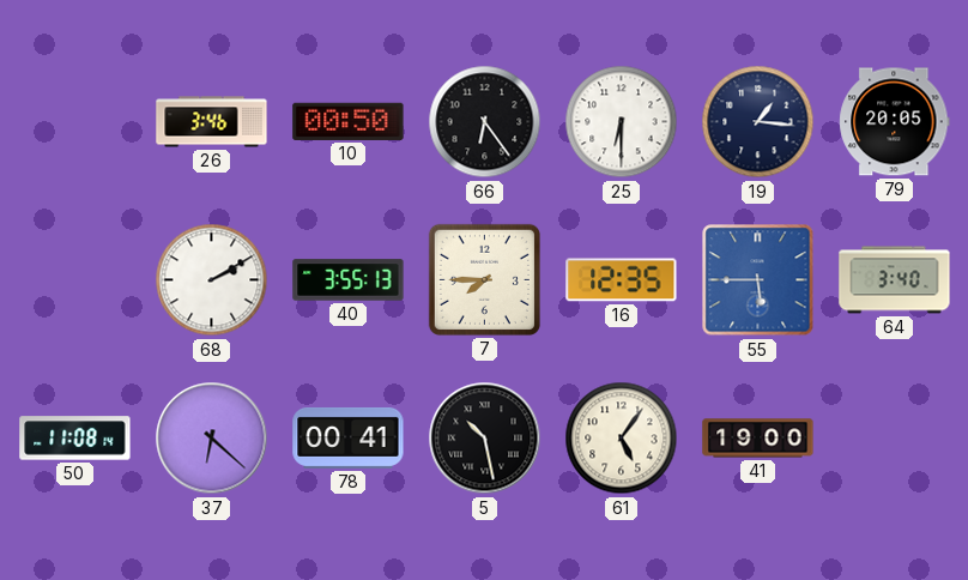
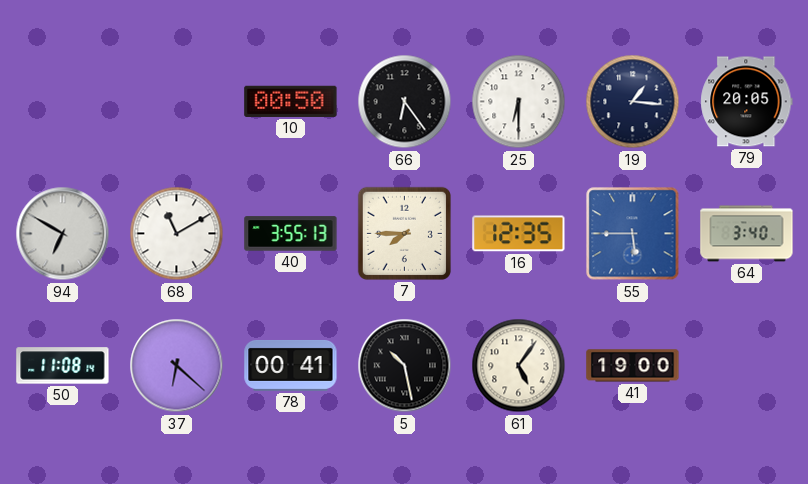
26: 3:46 -> none
94: none -> 6:50
68: 2:10 -> 11:10
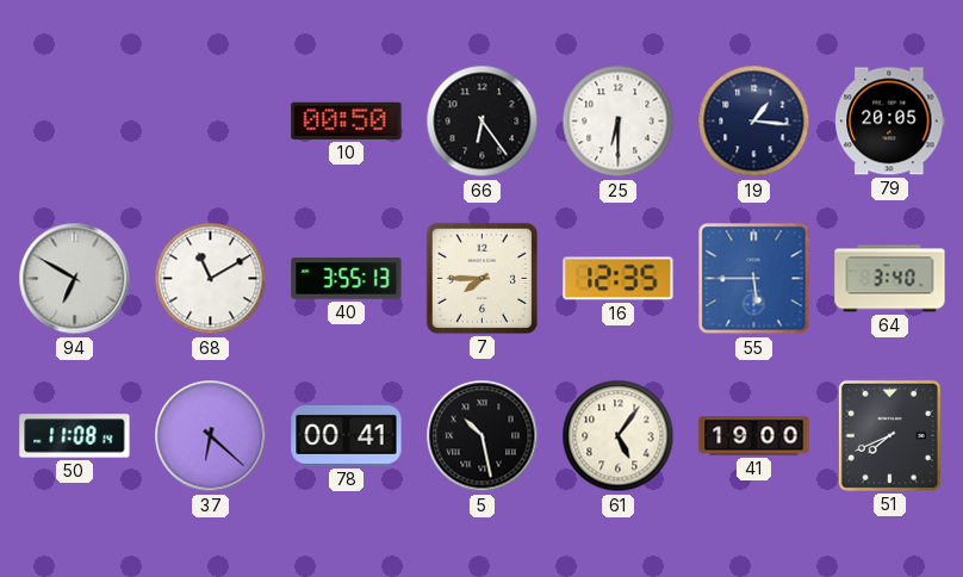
51: none -> 7:41
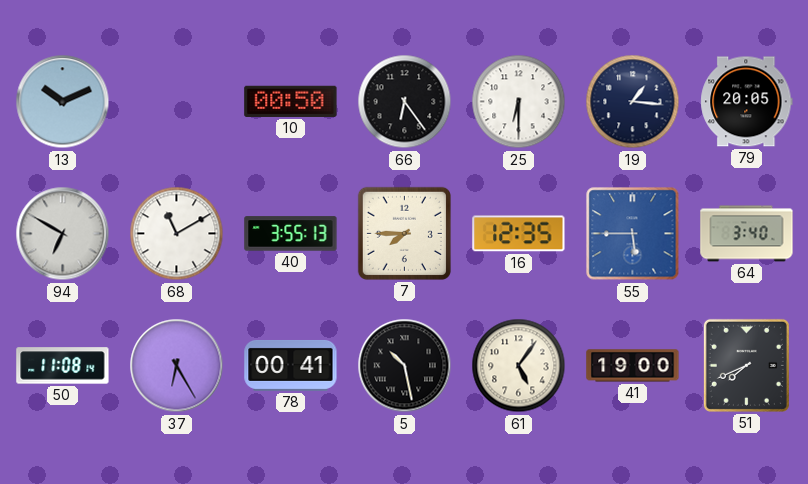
13: none -> 10:11
37: 6:22 -> 6:25
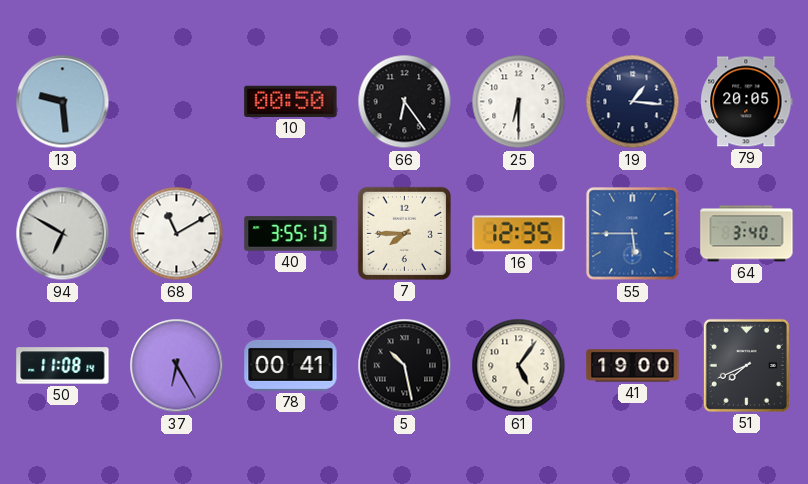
13: 10:11 -> 9:29
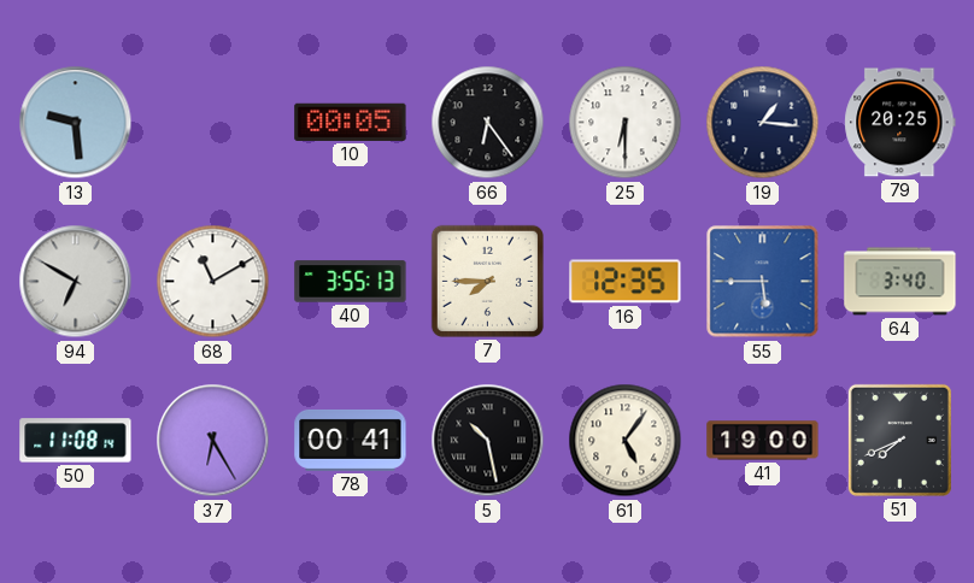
10: 00:50 -> 00:05
79: 20:05 -> 20:25
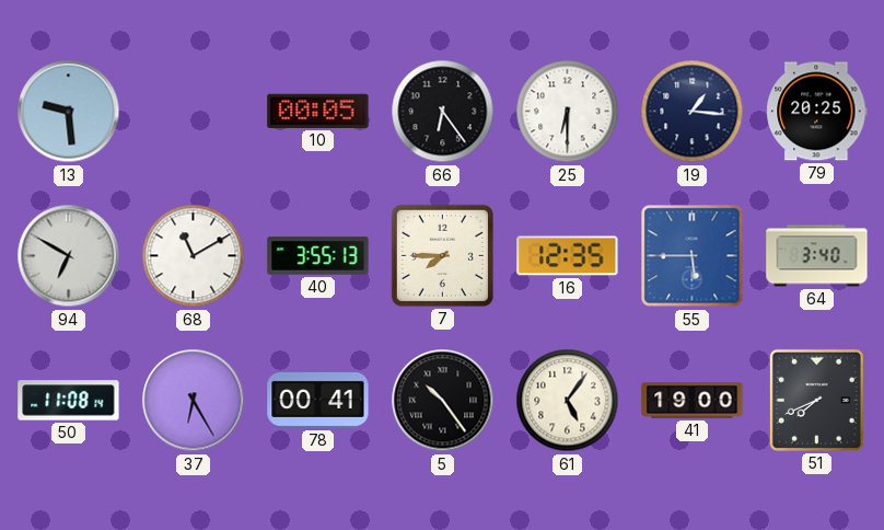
5: 10:28 -> 10:24
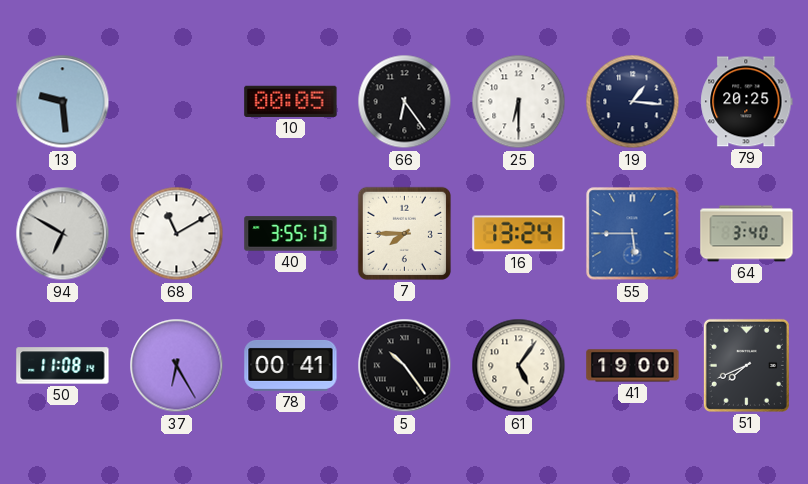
16: 12:35 -> 13:24
